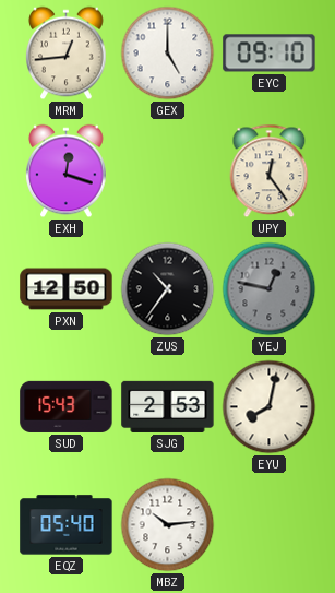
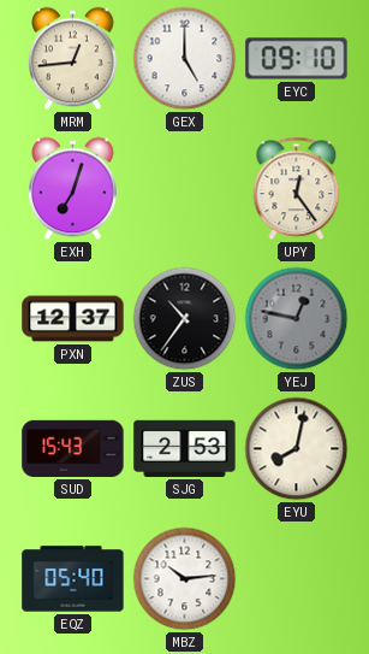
EXH: 12:18 -> 7:03
PXN: 12:50 -> 12:37
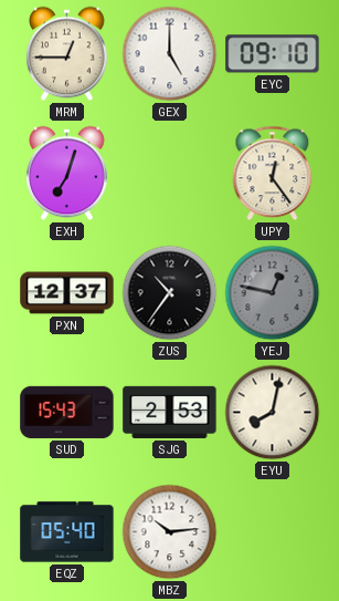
MRM: 12:44 -> 12:45
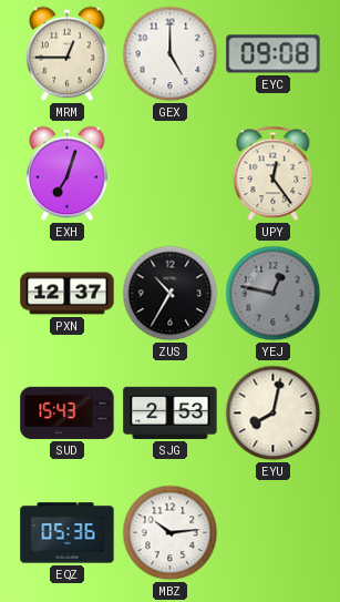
EYC: 09:10 -> 09:08
ZUS: 10:36 -> 10:35
EQZ: 05:40 -> 05:36
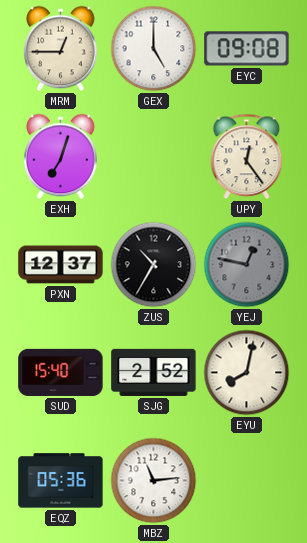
SUD: 15:43 -> 15:40
SJG: 2:53 -> 2:52
MBZ: 10:14 -> 11:14
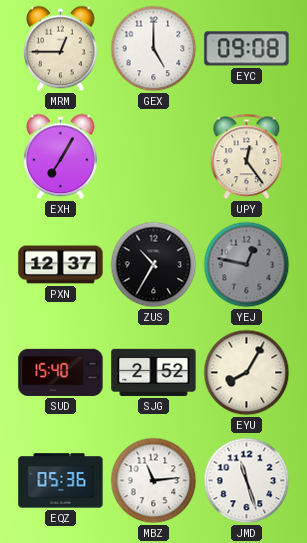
EXH: 7:03 -> 7:05
EYU: 8:02 -> 8:05
JMD: none -> 11:27
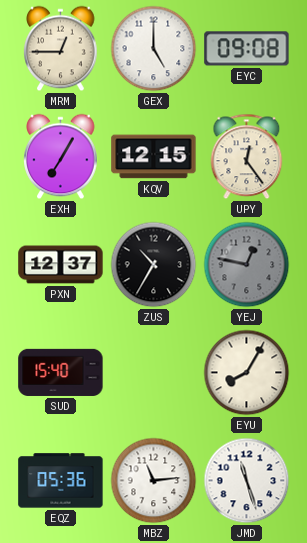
KQV: none -> 12:15
SJG: 2:52 -> none
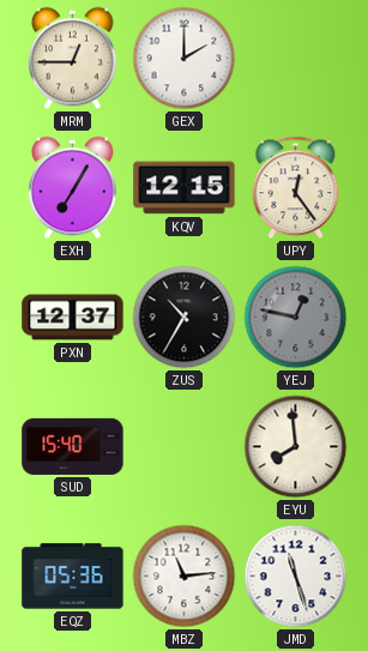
GEX: 5:00 -> 2:00
EYC: 09:08 -> none
EYU: 8:05 -> 7:59
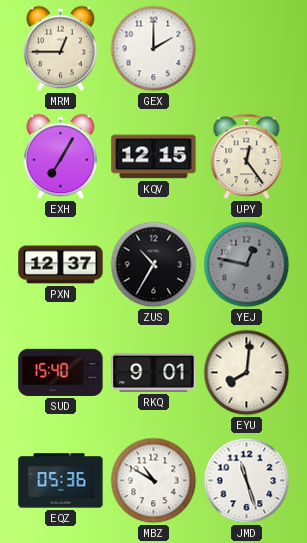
RKQ: none -> 9:01
EYU: 7:59 -> 8:01
MBZ: 11:14 -> 10:50
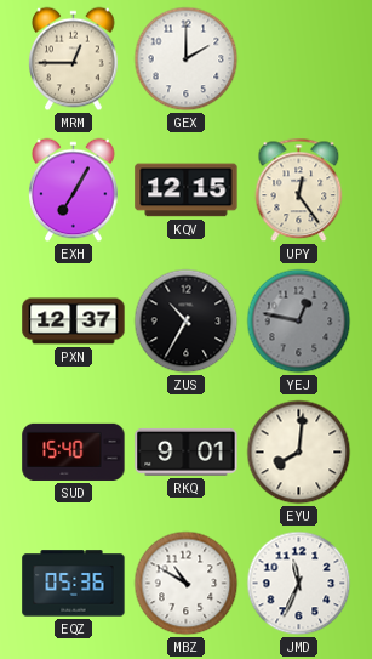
JMD: 11:27 -> 11:34
